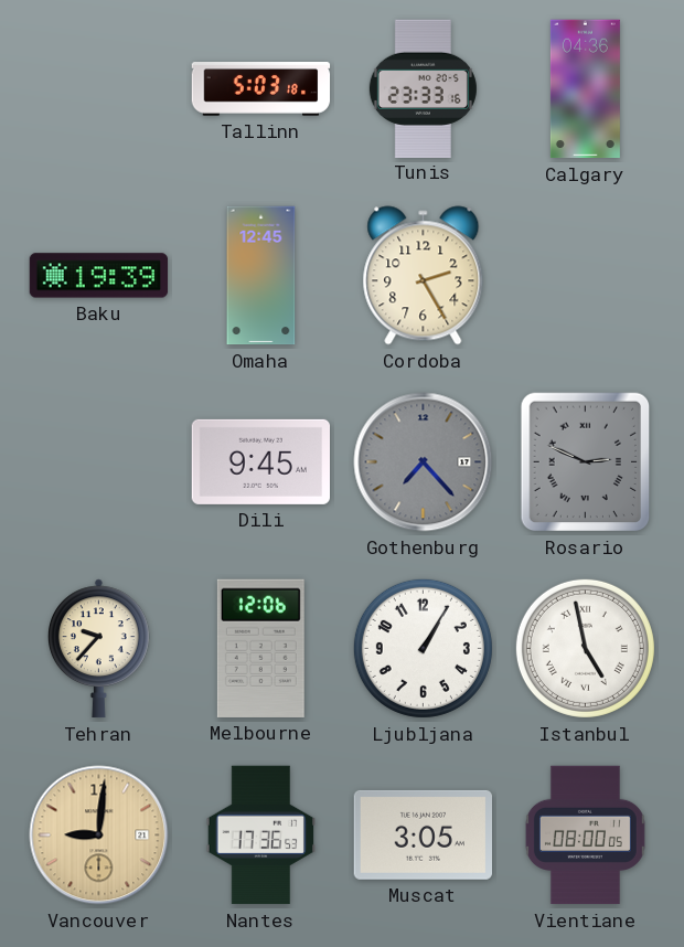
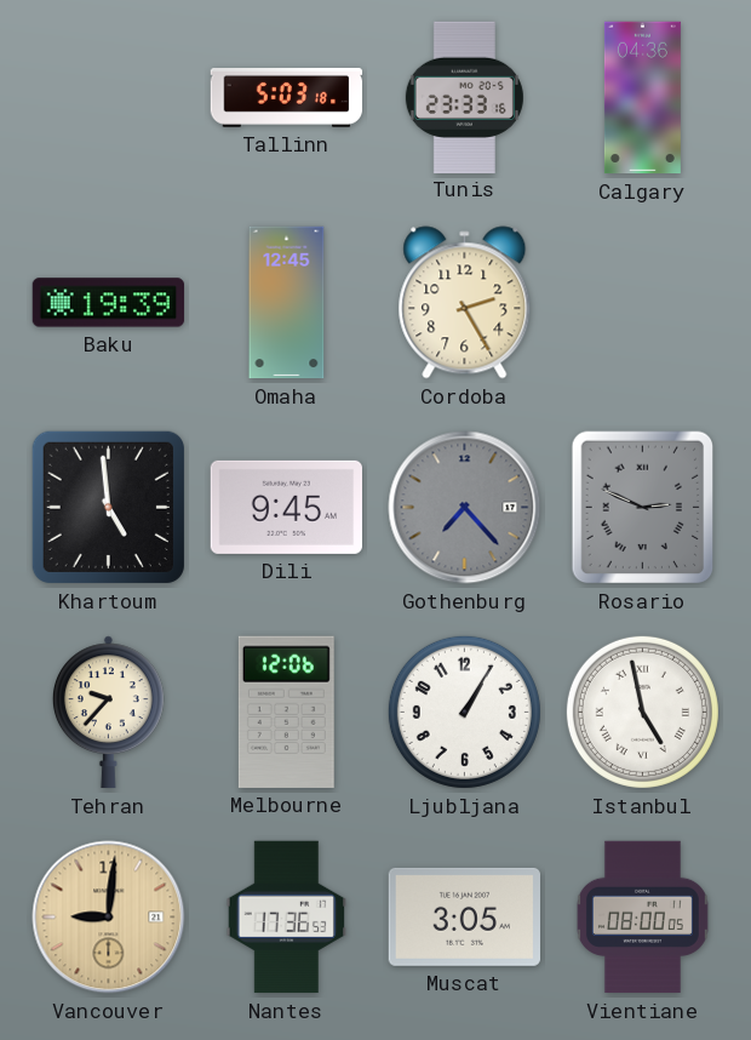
Khartoum: none -> 4:59
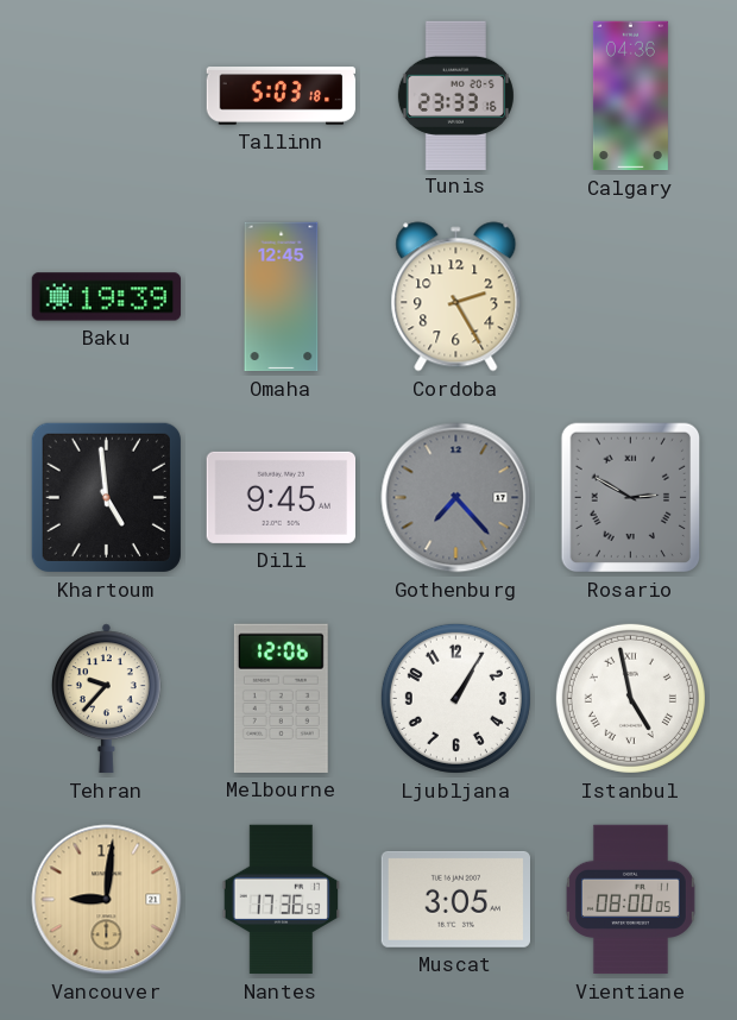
Rosario: 2:49 -> 2:50
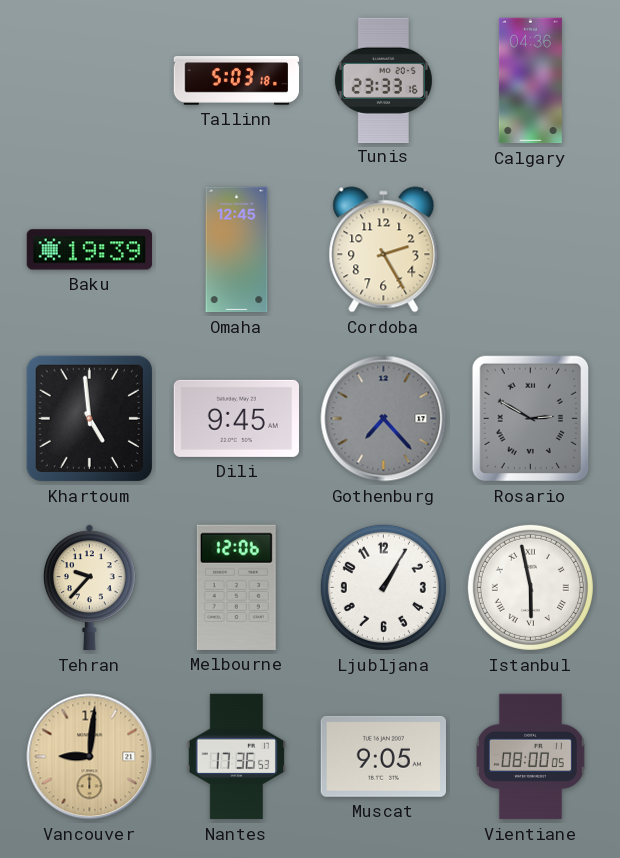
Istanbul: 4:58 -> 5:58
Muscat: 3:05 -> 9:05
